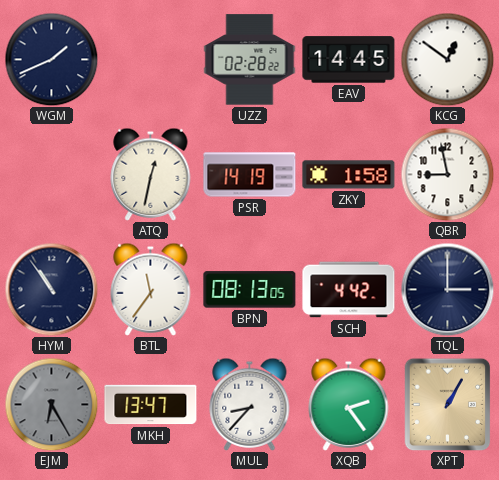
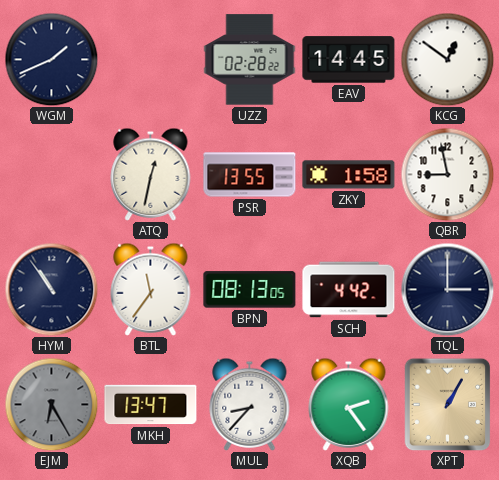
PSR: 14:19 -> 13:55
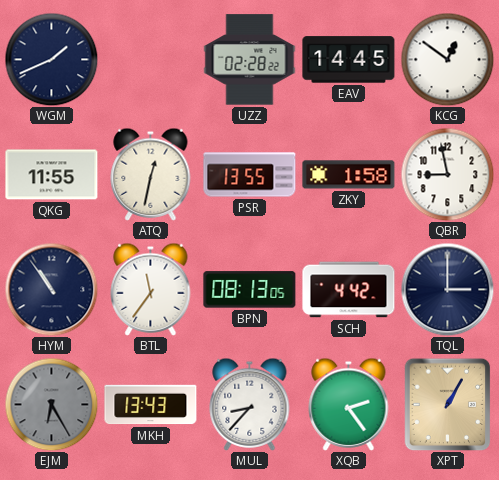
QKG: none -> 11:55
MKH: 13:47 -> 13:43
